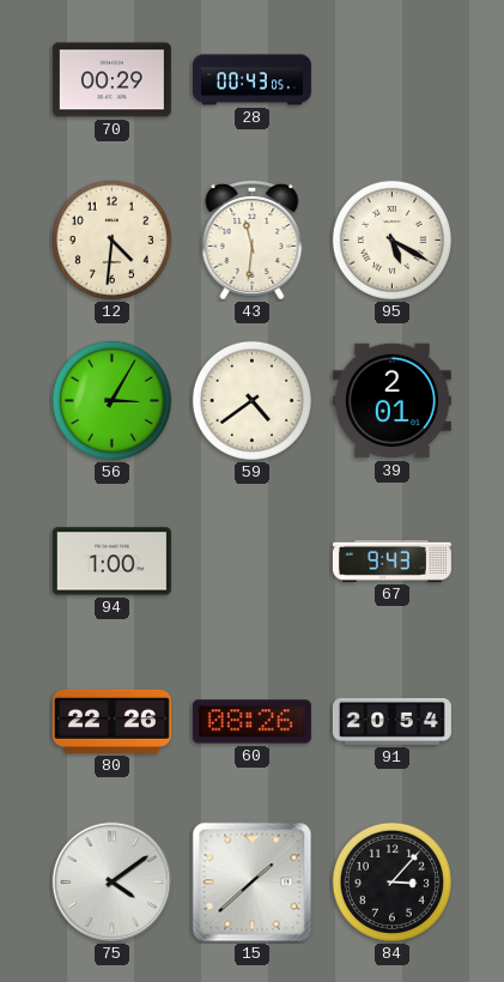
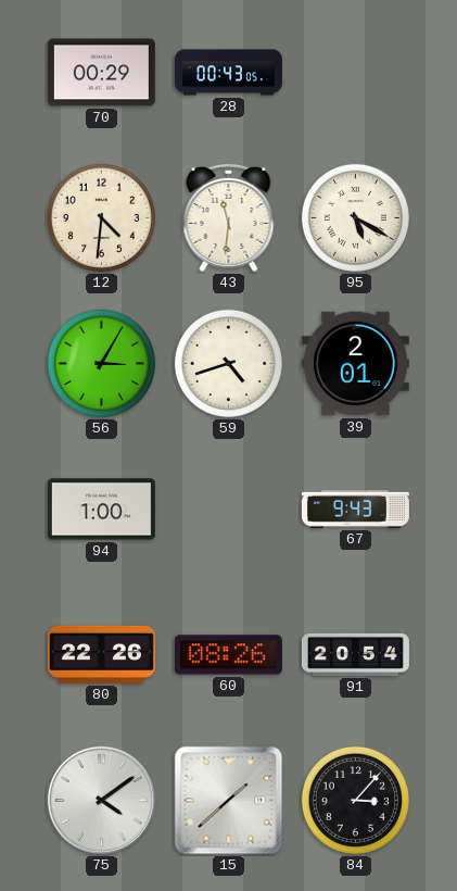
59: 4:39 -> 4:42
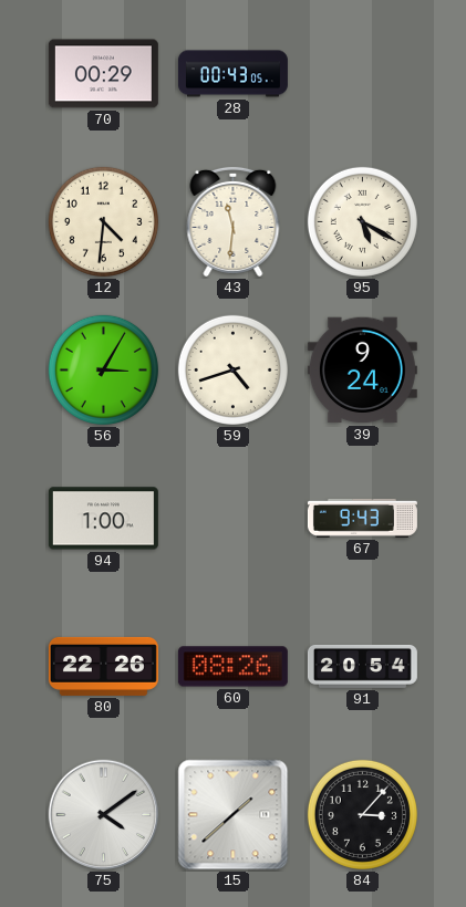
39: 2:01 -> 9:24
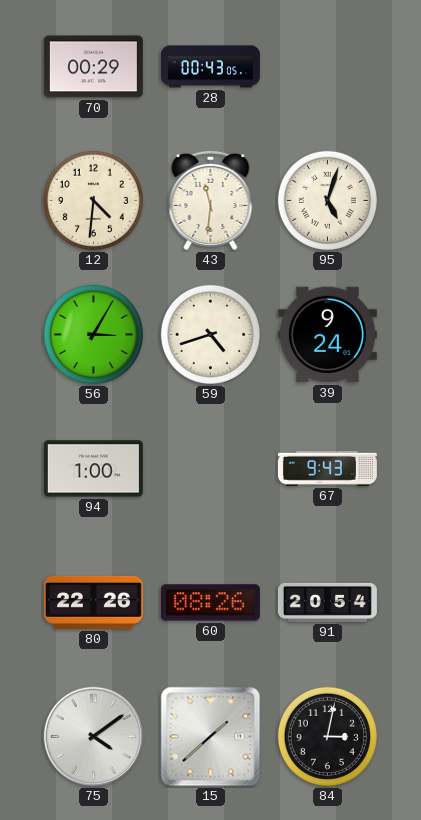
95: 5:20 -> 5:03
84: 3:07 -> 3:02
